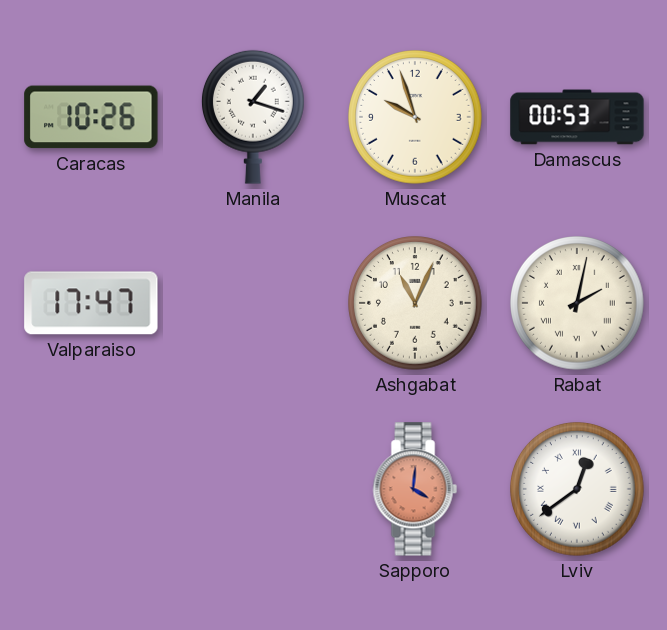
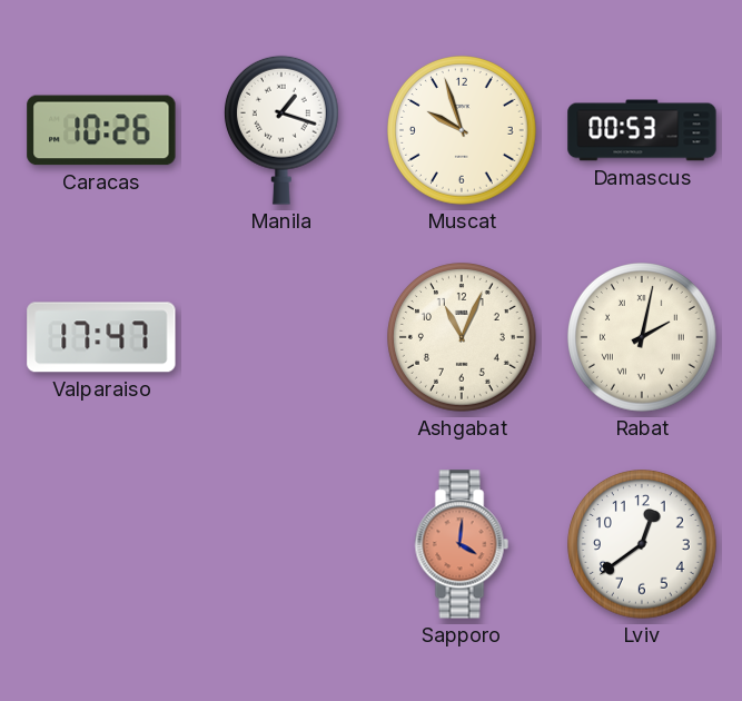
Lviv numerals: Roman -> Arabic
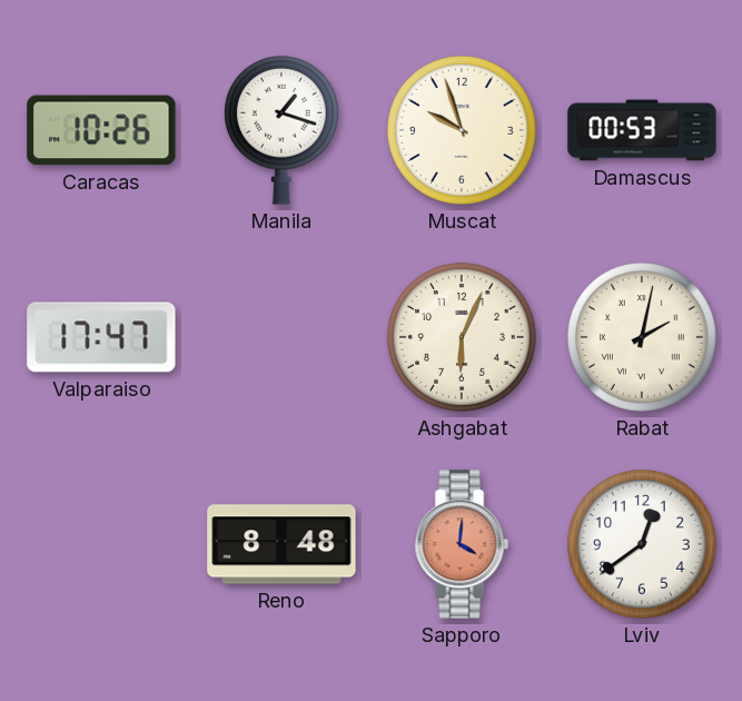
Ashgabat: 11:04 -> 6:04
Reno: none -> 8:48
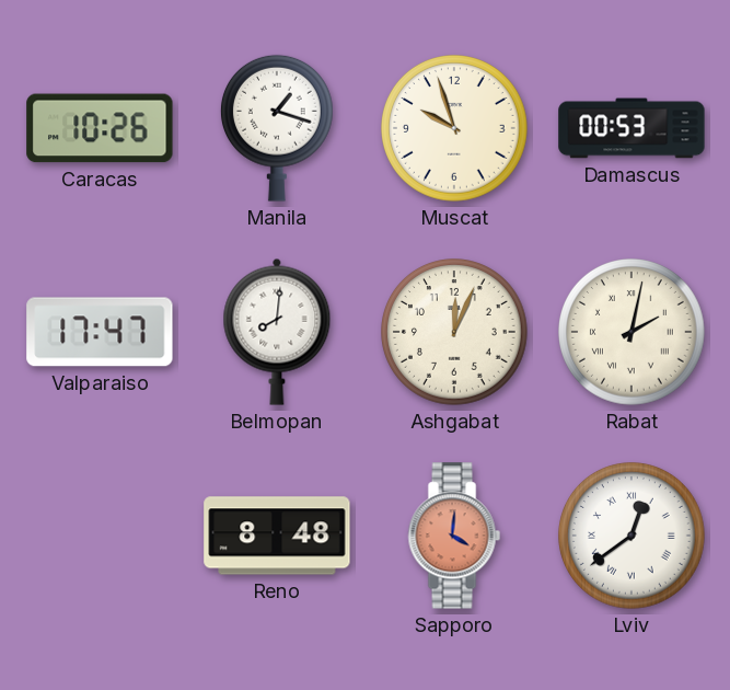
Belmopan: none -> 8:01
Ashgabat: 6:04 -> 12:04
Lviv numerals: Arabic -> Roman
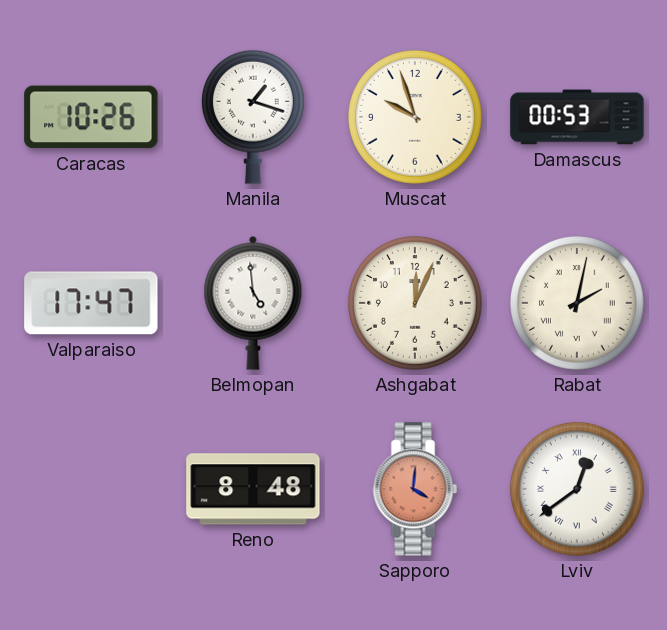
Belmopan: 8:01 -> 4:59
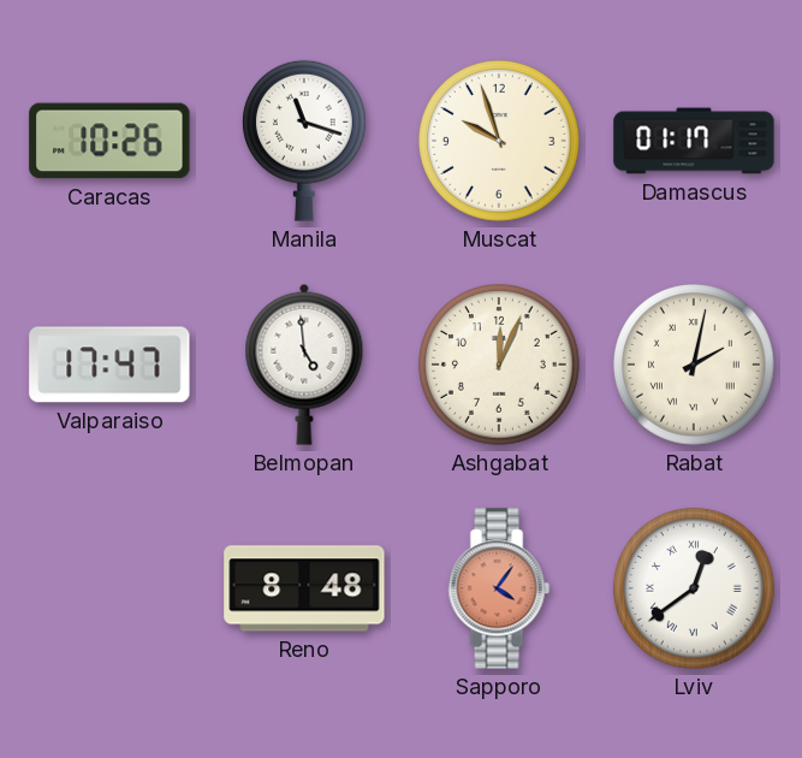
Manila: 1:18 -> 11:18
Damascus: 00:53 -> 01:17
Sapporo: 4:01 -> 4:06
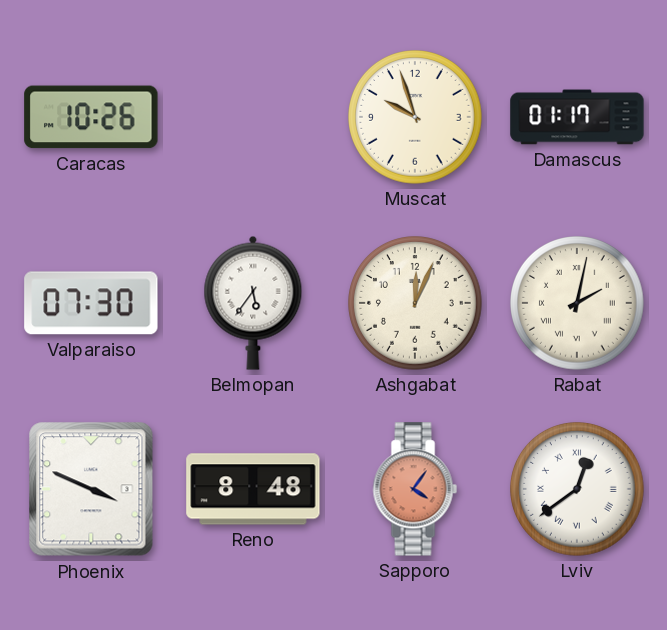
Manila: 11:18 -> none
Valparaiso: 17:47 -> 07:30
Belmopan: 4:59 -> 5:36
Phoenix: none -> 3:49
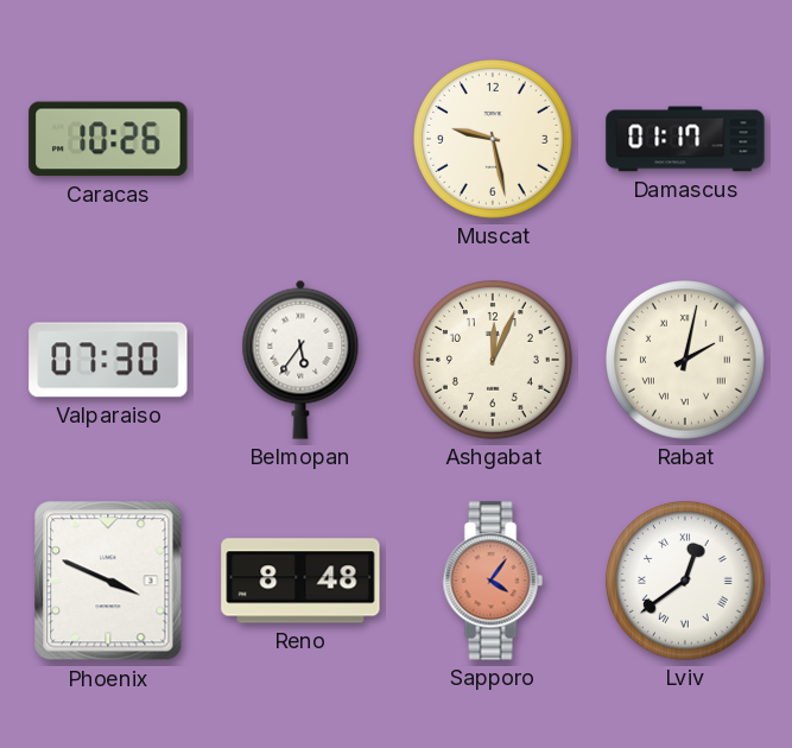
Muscat: 9:57 -> 9:28
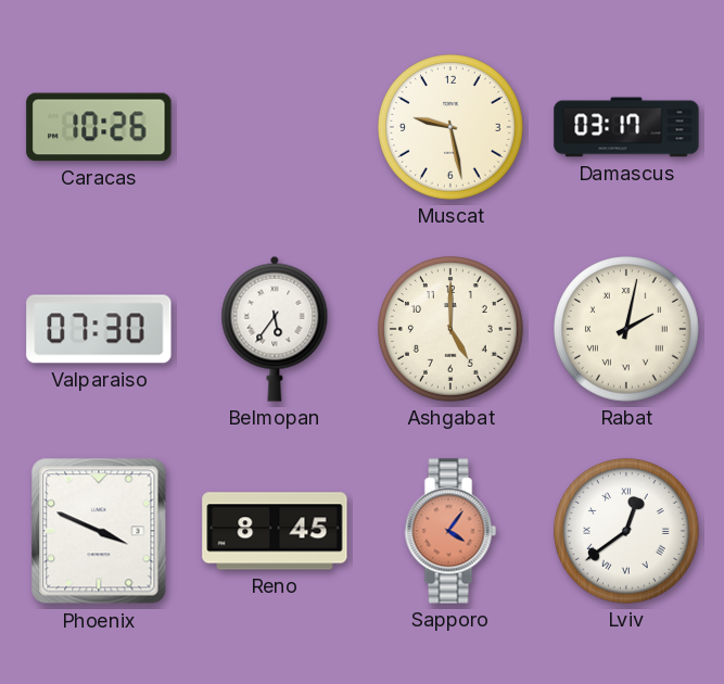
Damascus: 01:17 -> 03:17
Ashgabat: 12:04 -> 5:00
Reno: 8:48 -> 8:45
